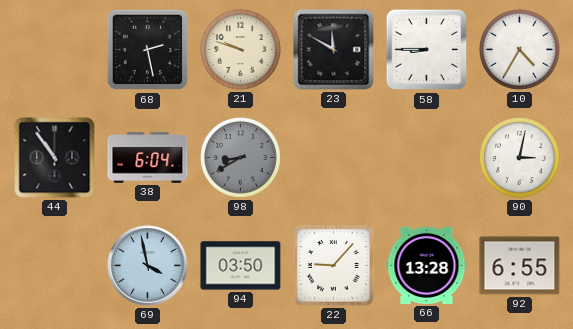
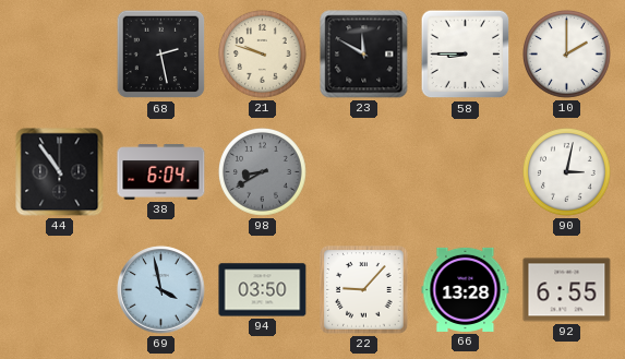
10: 4:35 -> 2:00
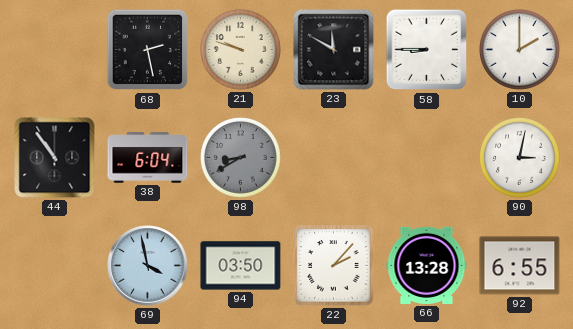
22: 9:07 -> 2:07
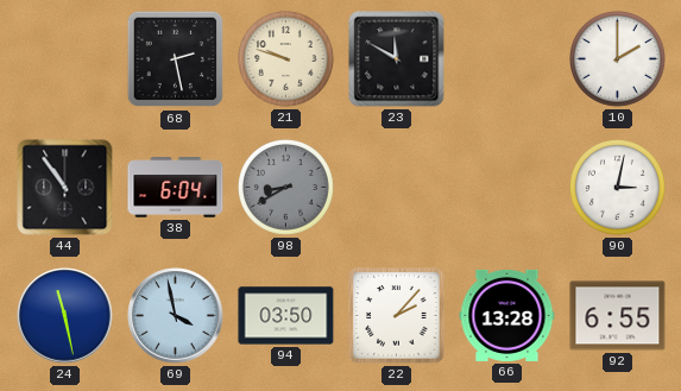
58: 8:45 -> none
24: none -> 11:28
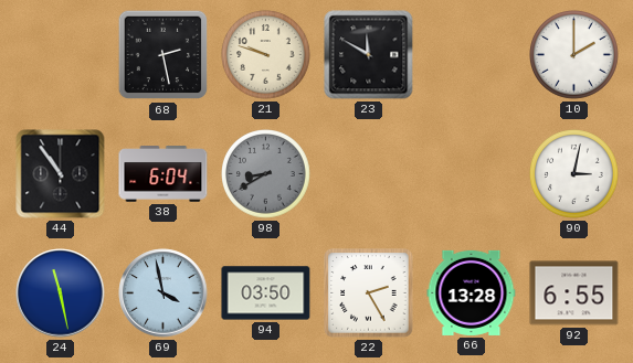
22: 2:07 -> 2:25
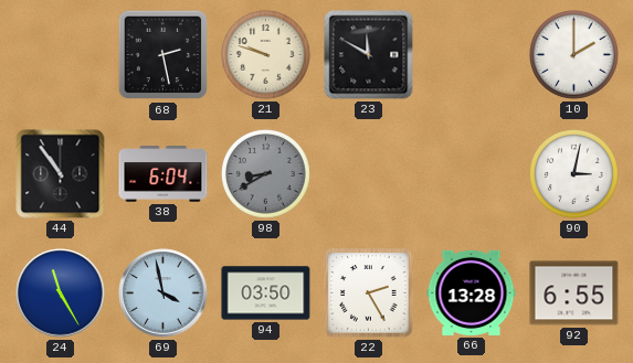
24: 11:28 -> 11:25
